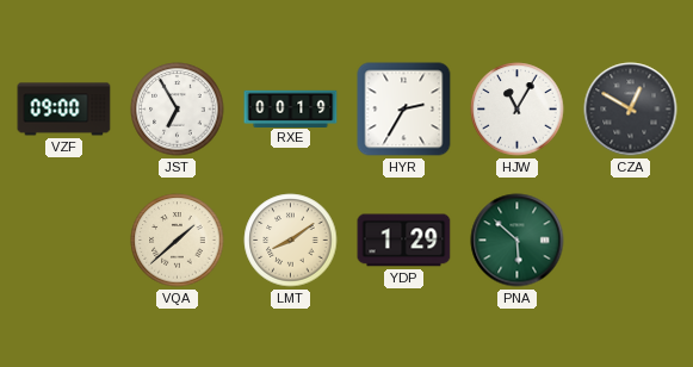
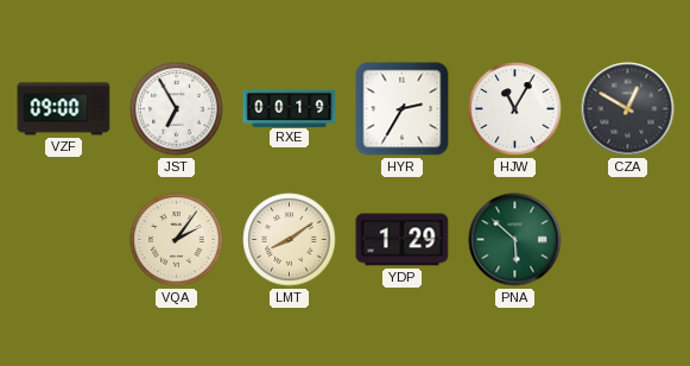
VQA: 1:38 -> 2:06
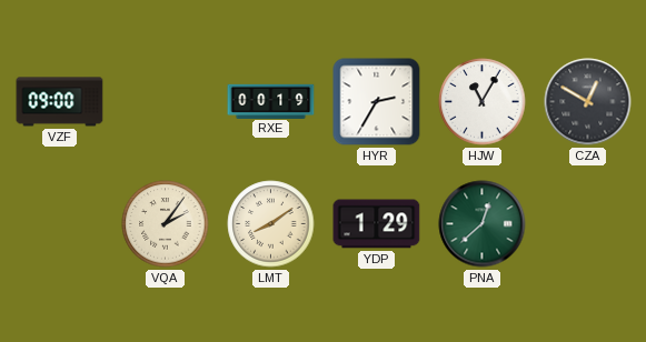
JST: 6:55 -> none
PNA: 5:52 -> 12:38
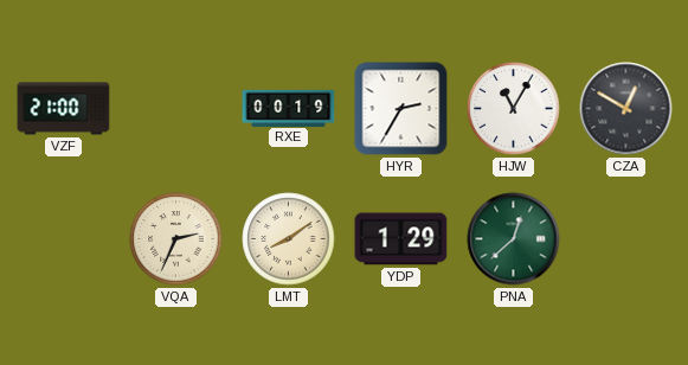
VZF: 09:00 -> 21:00
VQA: 2:06 -> 2:34
